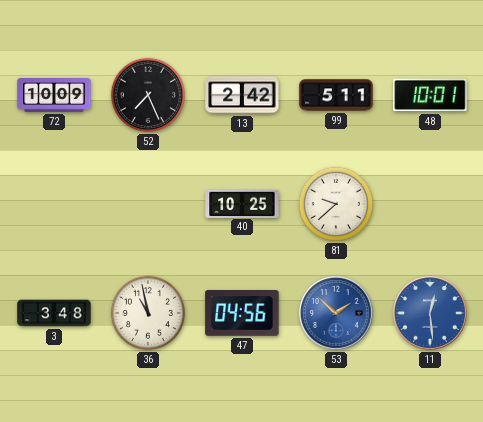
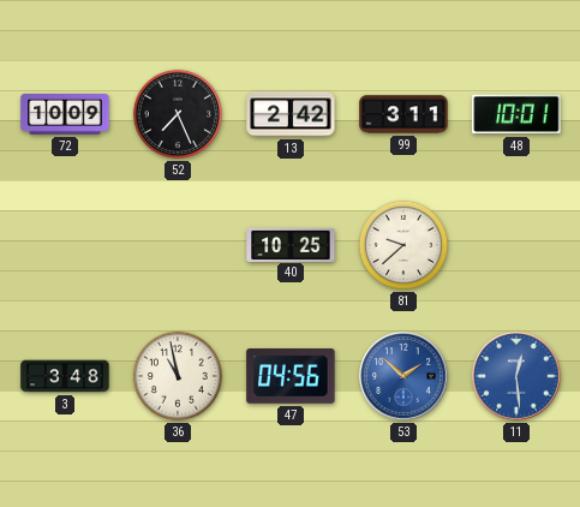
99: 5:11 -> 3:11
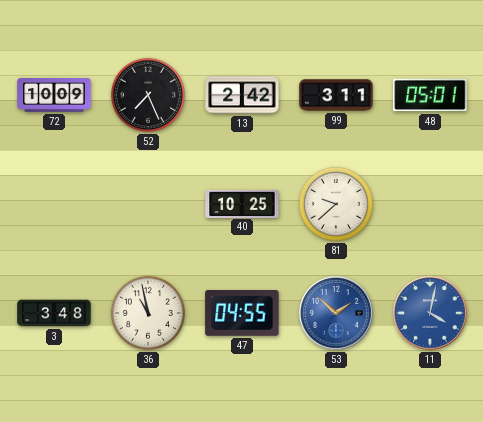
48: 10:01 -> 05:01
47: 04:56 -> 04:55
11: 12:29 -> 4:02
